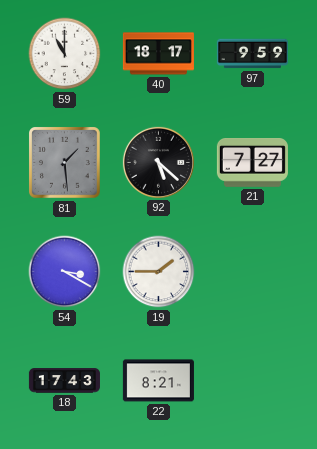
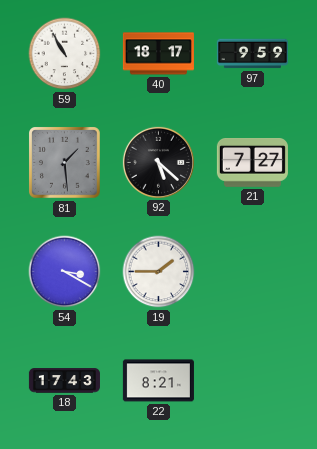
59: 11:00 -> 10:55
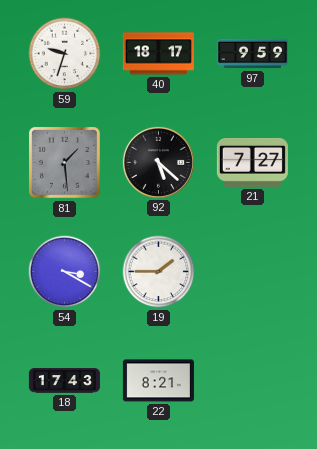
59: 10:55 -> 9:33
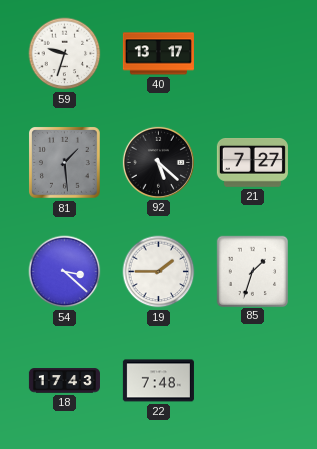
40: 18:17 -> 13:17
97: 9:59 -> none
54: 3:20 -> 3:22
85: none -> 1:33
22: 8:21 -> 7:48
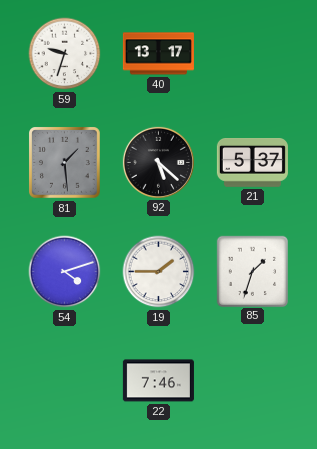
21: 7:27 -> 5:37
54: 3:22 -> 4:12
18: 17:43 -> none
22: 7:48 -> 7:46
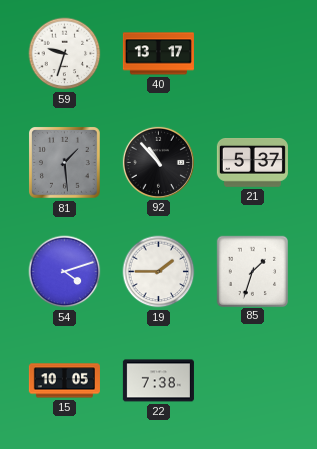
92: 5:22 -> 10:53
15: none -> 10:05
22: 7:46 -> 7:38
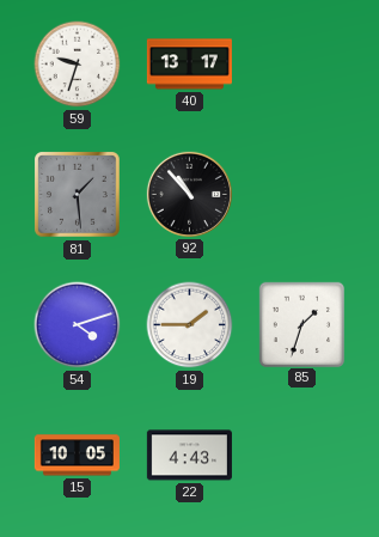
21: 5:37 -> none
22: 7:38 -> 4:43
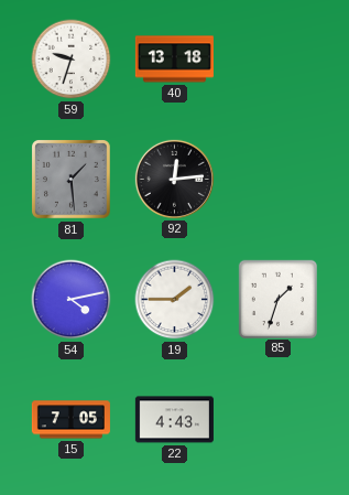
40: 13:17 -> 13:18
92: 10:53 -> 12:14
54: 4:12 -> 4:13
15: 10:05 -> 7:05
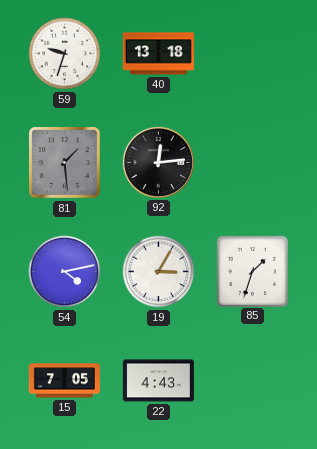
19: 1:45 -> 3:05
